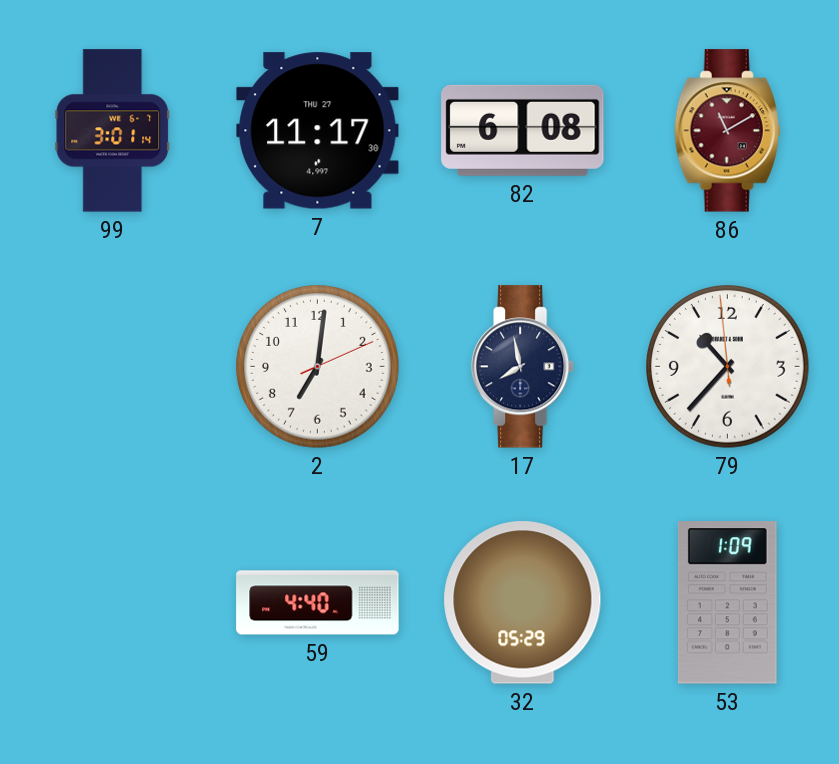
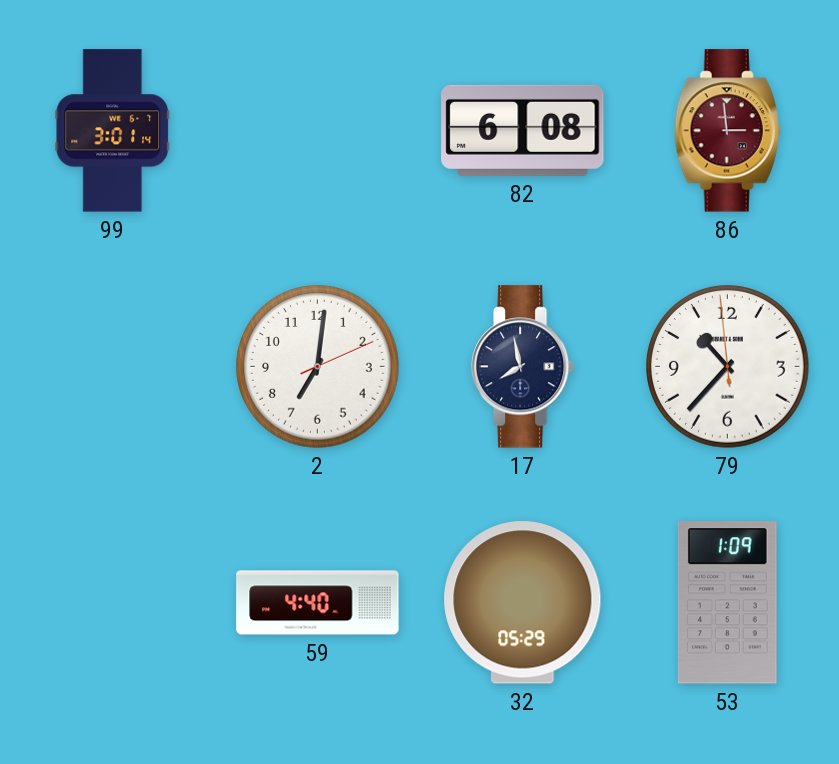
7: 11:17 -> none
86: 11:10 -> 2:59
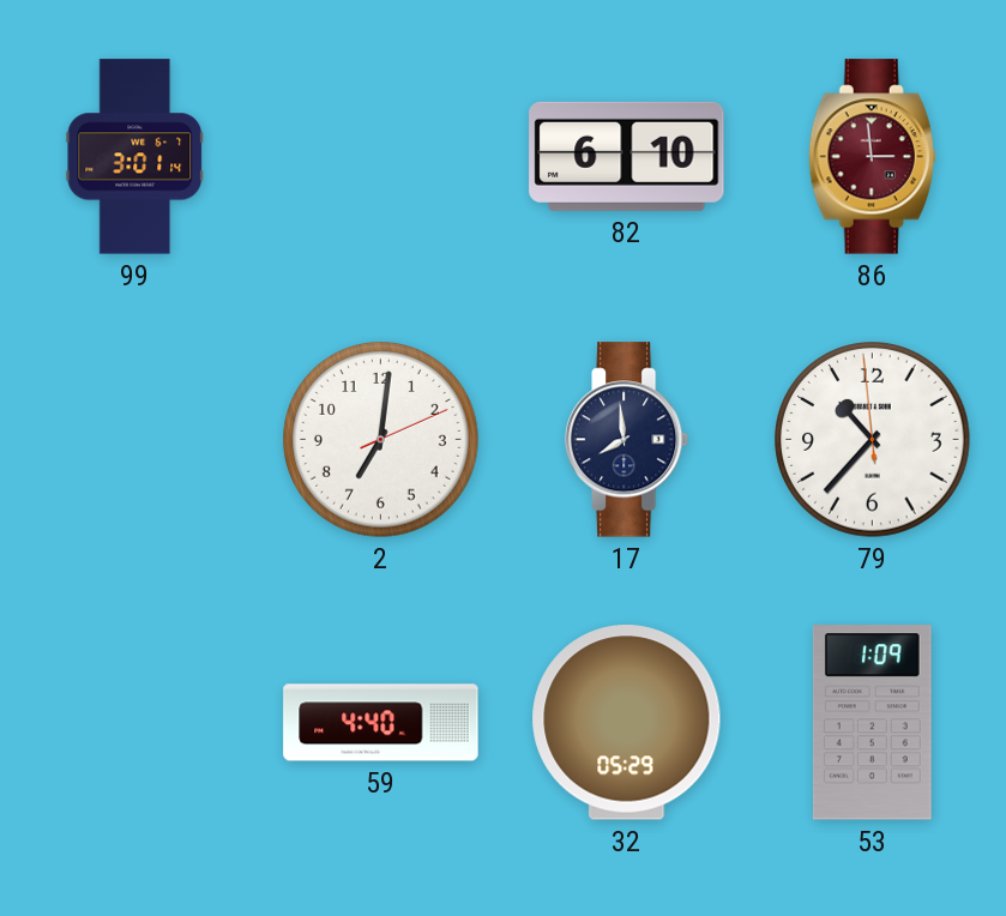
82: 6:08 -> 6:10
17: 7:58 -> 7:59
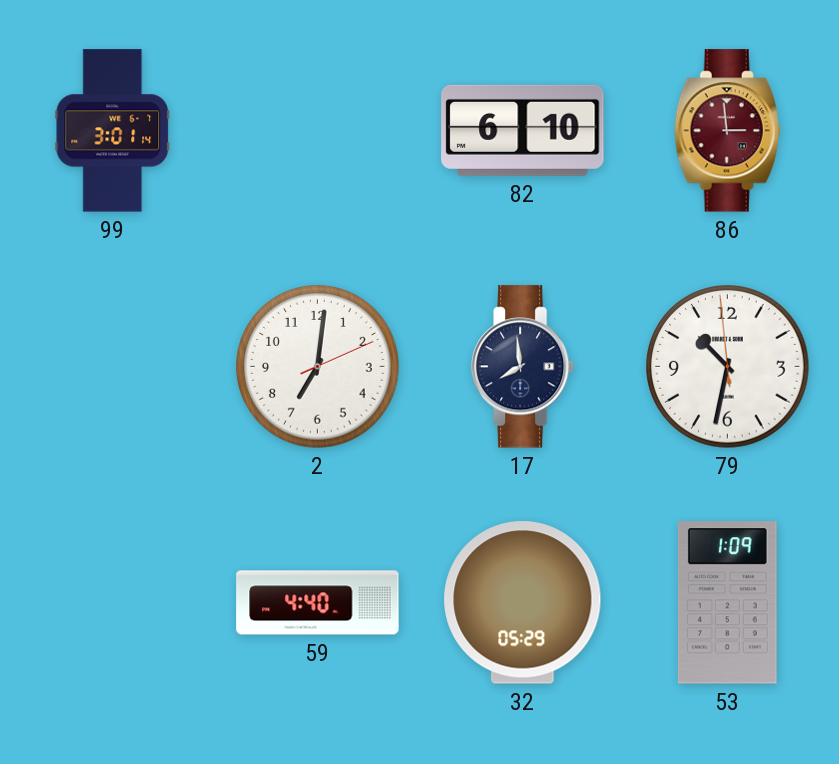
79: 10:36 -> 10:31
